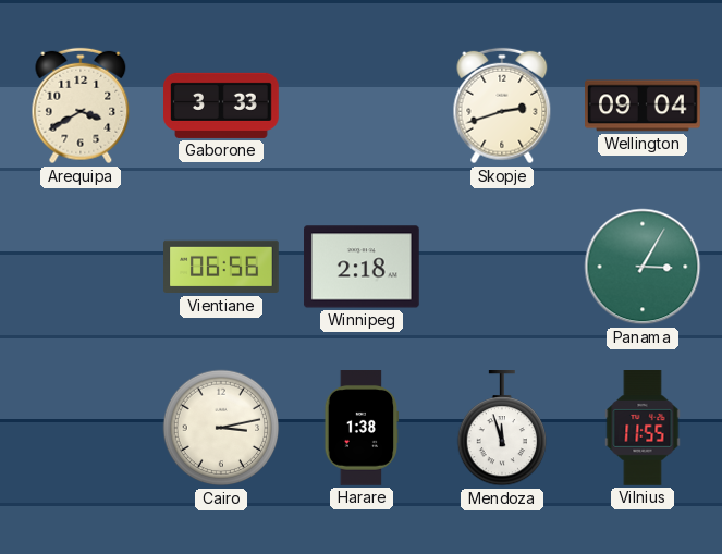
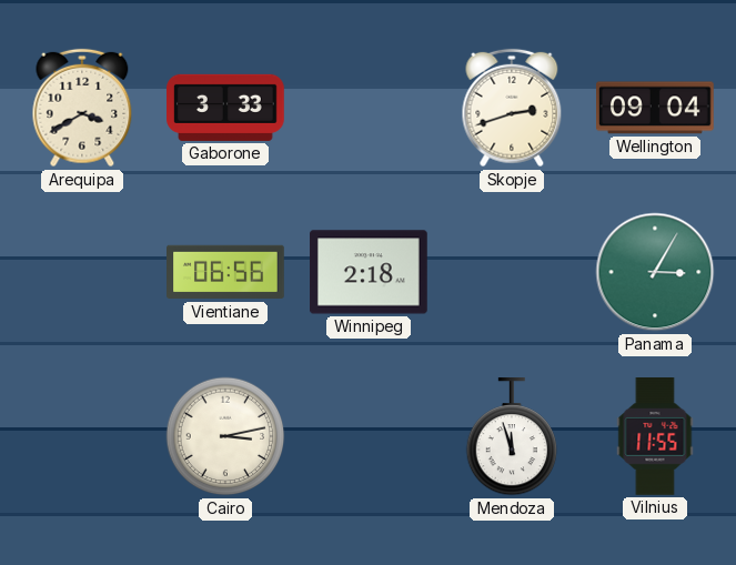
Harare: 1:38 -> none
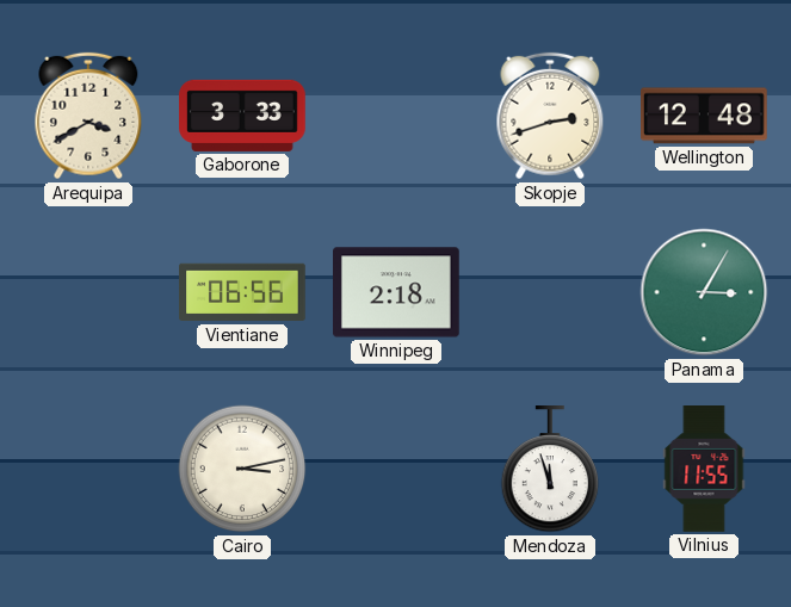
Wellington: 09:04 -> 12:48
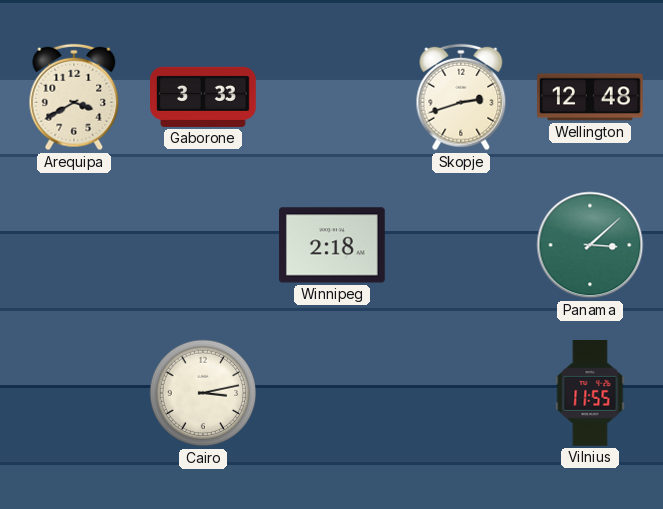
Vientiane: 06:56 -> none
Panama: 3:05 -> 3:08
Mendoza: 11:57 -> none
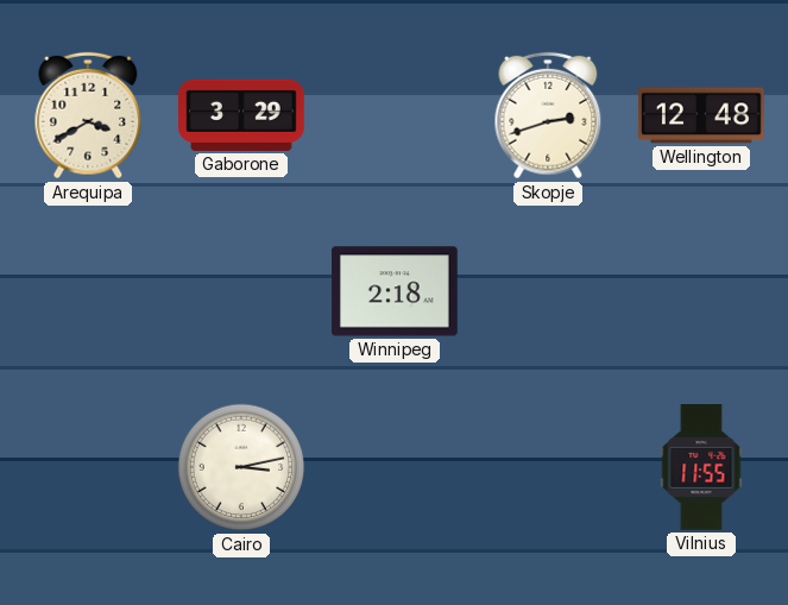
Gaborone: 3:33 -> 3:29
Panama: 3:08 -> none
